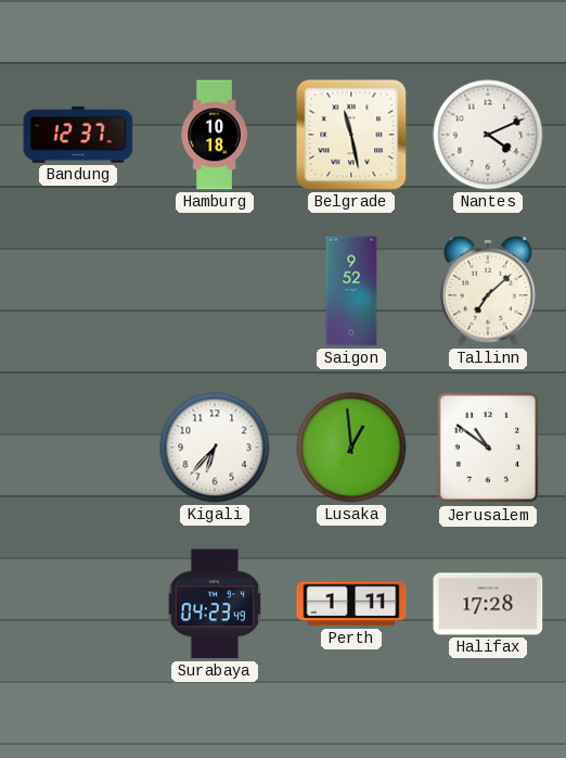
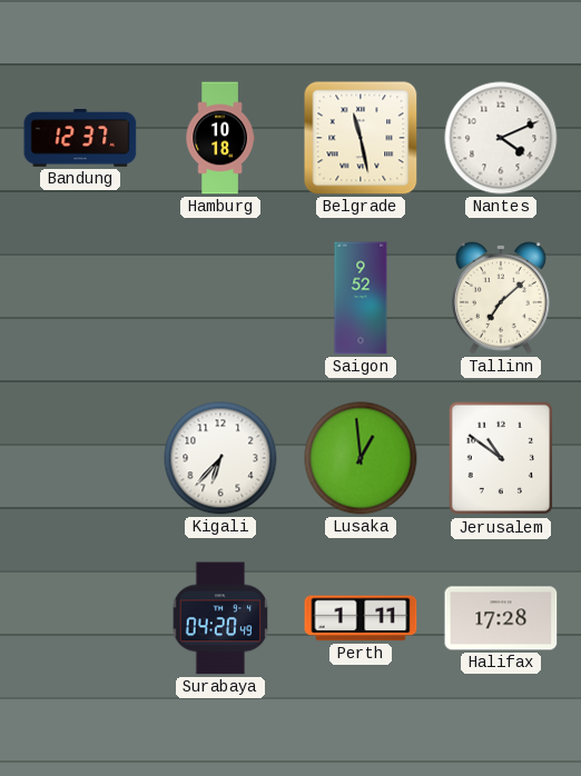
Surabaya: 04:23 -> 04:20
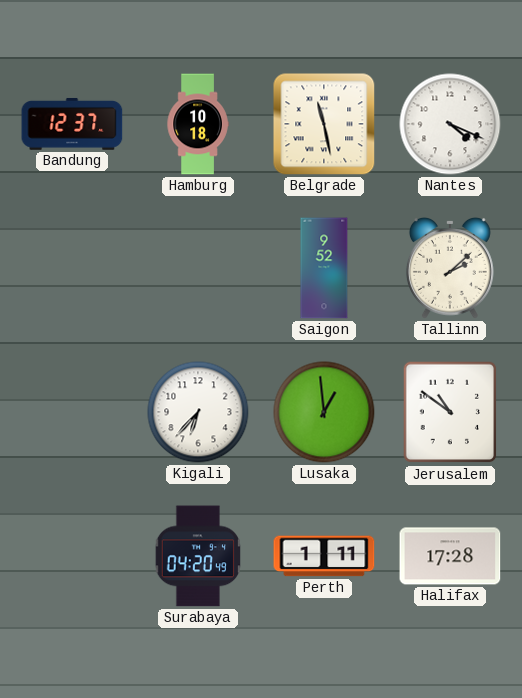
Nantes: 4:11 -> 4:19
Tallinn: 7:08 -> 2:08
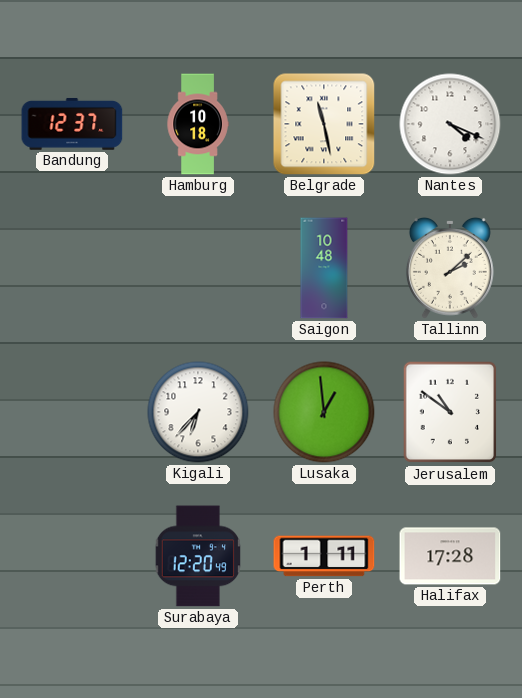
Saigon: 9:52 -> 10:48
Surabaya: 04:20 -> 12:20
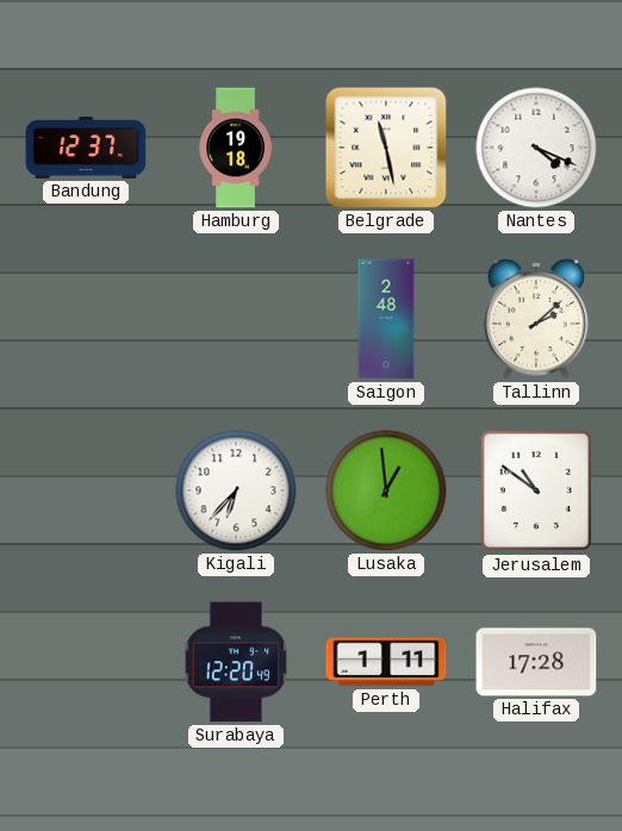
Hamburg: 10:18 -> 19:18
Saigon: 10:48 -> 2:48
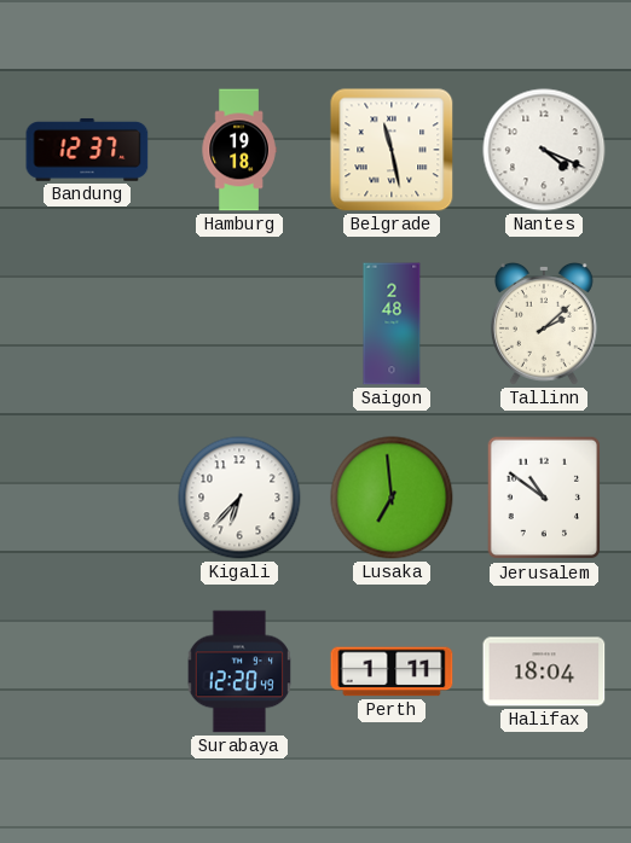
Lusaka: 12:59 -> 6:59
Halifax: 17:28 -> 18:04
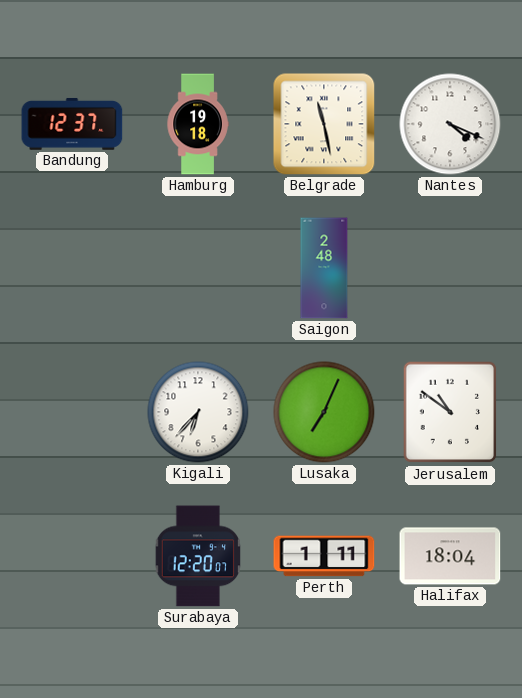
Tallinn: 2:08 -> none
Lusaka: 6:59 -> 7:04
Surabaya: 12:20:49 -> 12:20:07
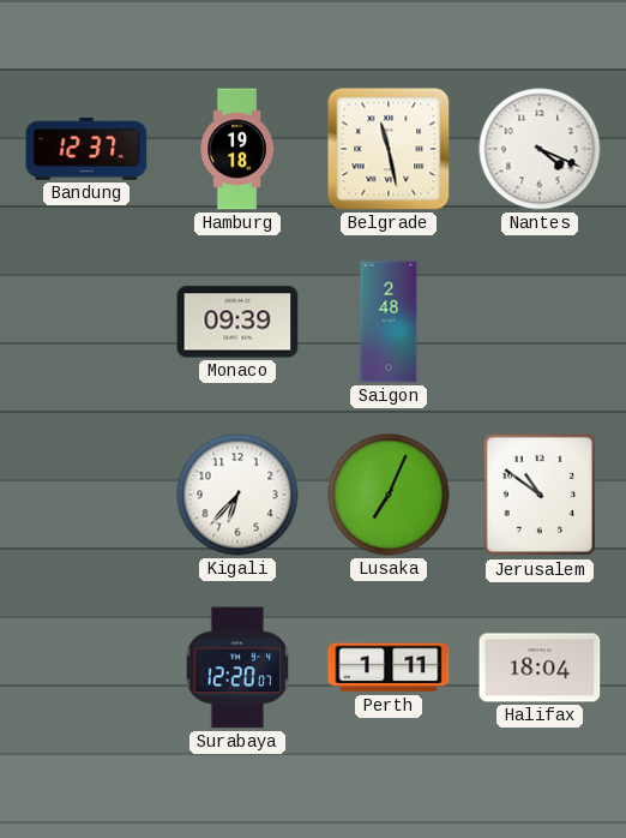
Monaco: none -> 09:39
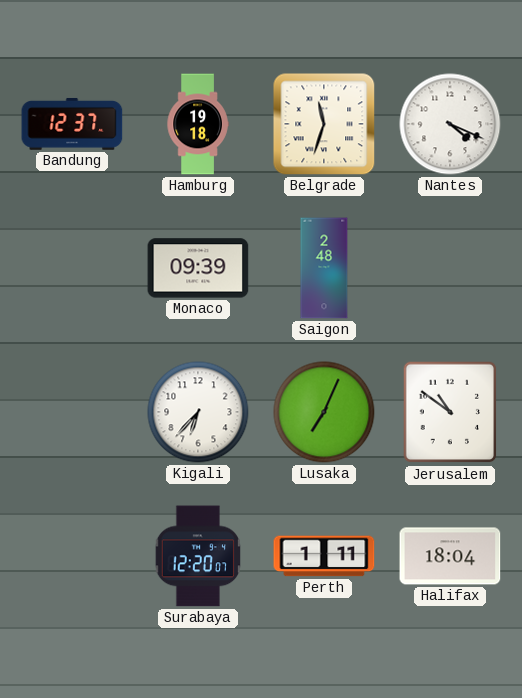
Belgrade: 11:28 -> 11:33
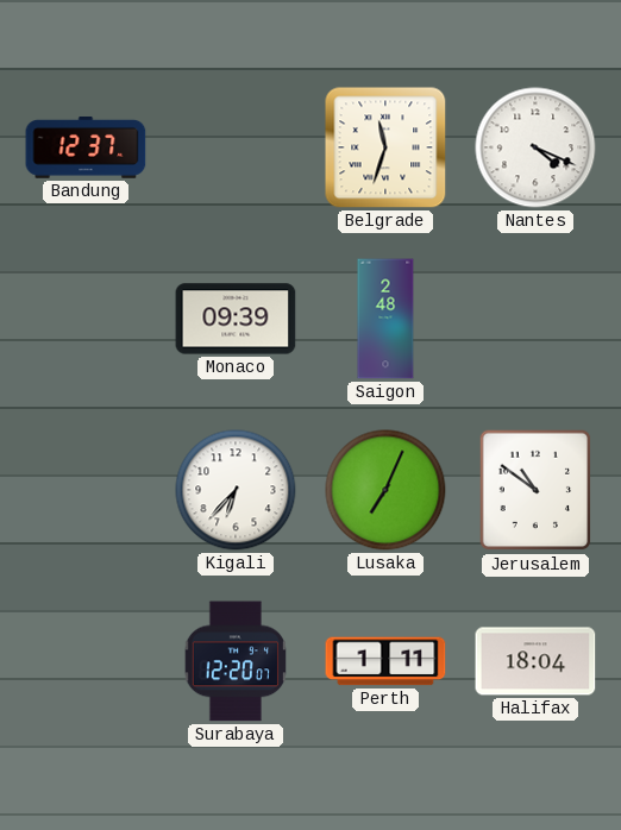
Hamburg: 19:18 -> none
